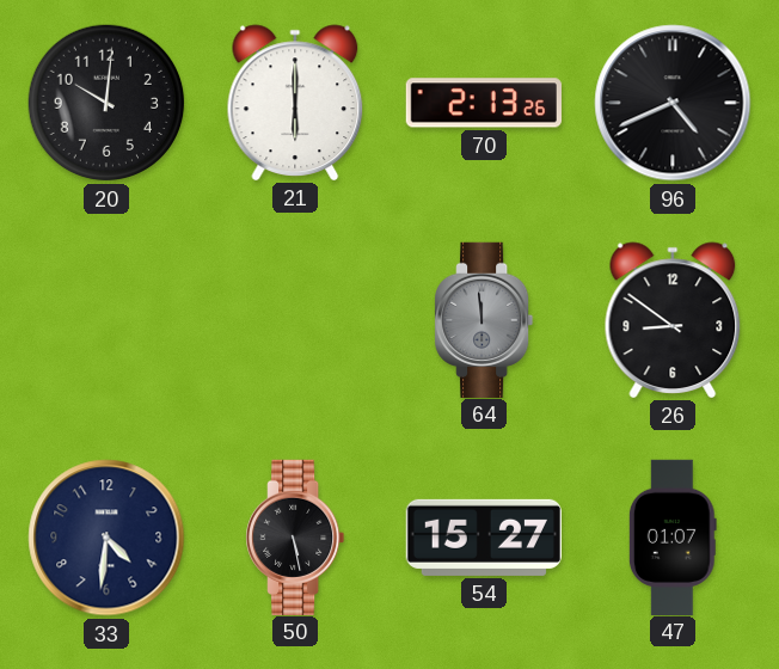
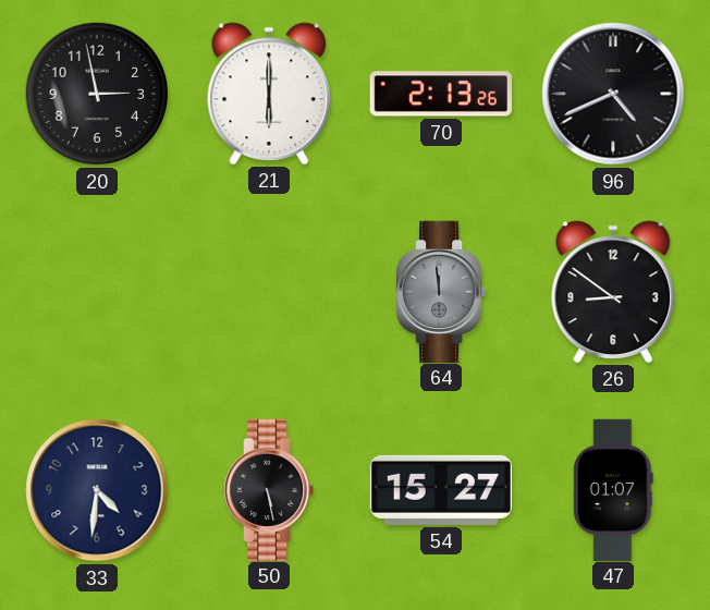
20: 10:01 -> 2:58
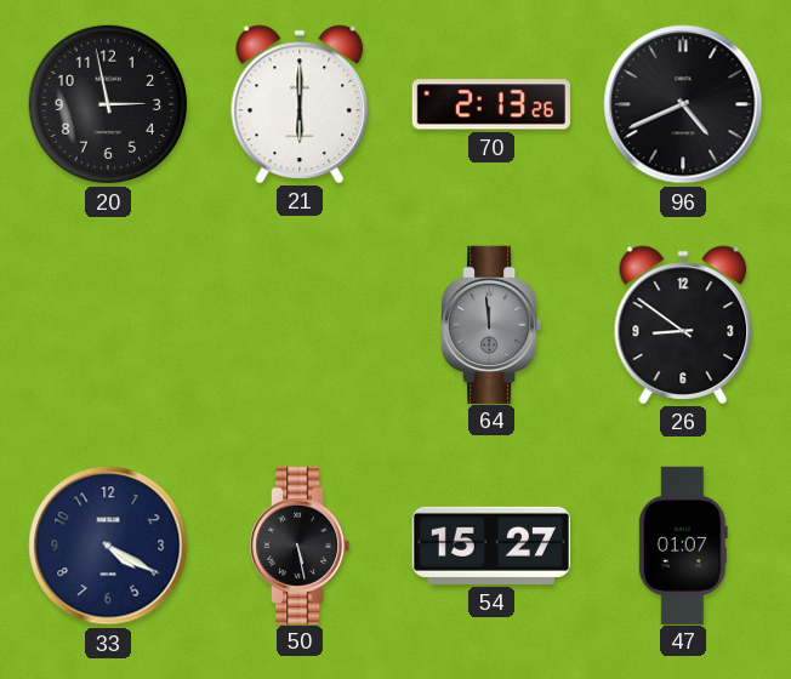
33: 4:31 -> 4:20
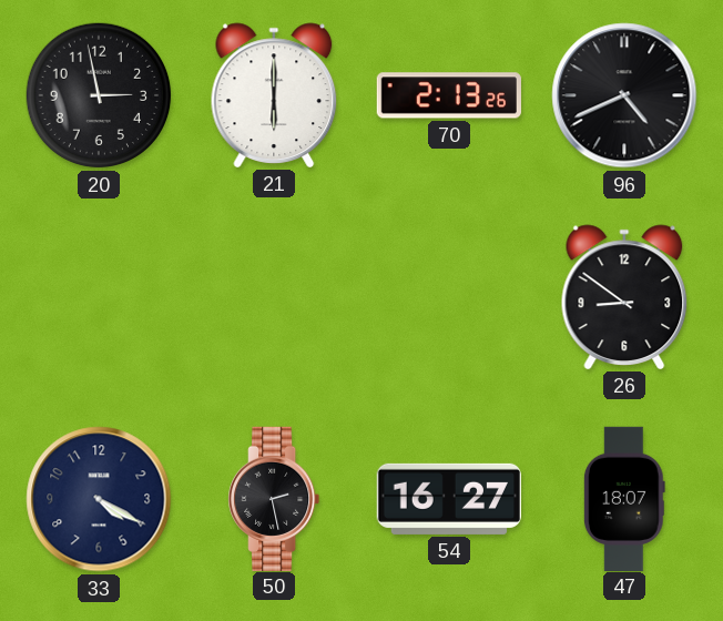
64: 11:59 -> none
50: 5:28 -> 2:28
54: 15:27 -> 16:27
47: 01:07 -> 18:07
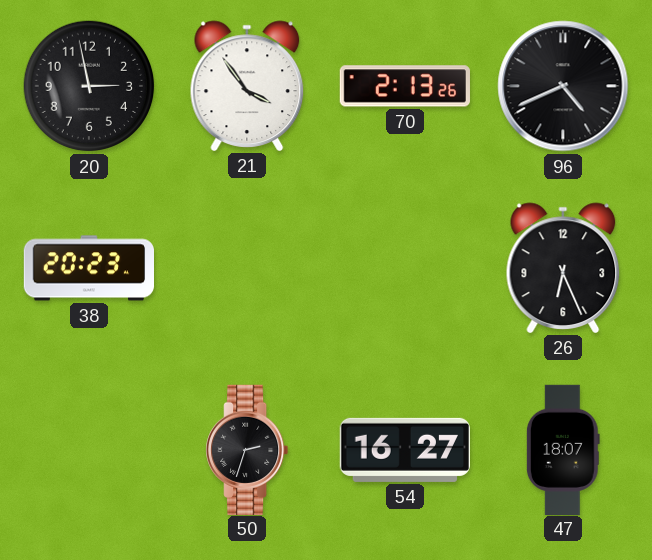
21: 6:00 -> 3:54
38: none -> 20:23
26: 8:51 -> 6:26
33: 4:20 -> none
50: 2:28 -> 2:33
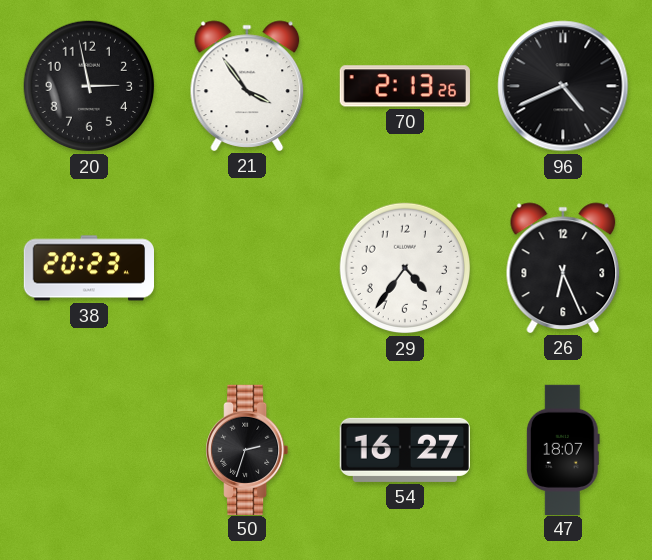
29: none -> 4:36
